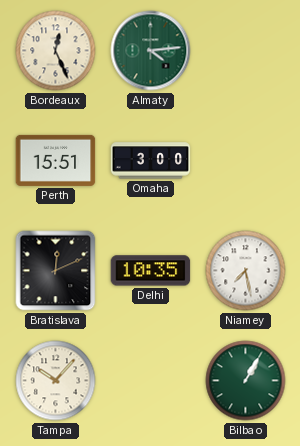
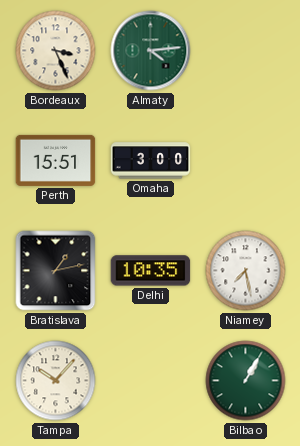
Bordeaux: 12:26 -> 3:26
Bratislava: 12:11 -> 1:13
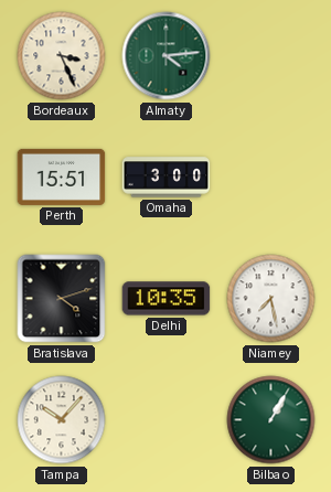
Bratislava: 1:13 -> 4:12
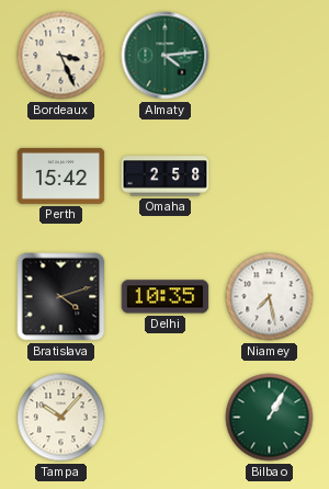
Perth: 15:51 -> 15:42
Omaha: 3:00 -> 2:58
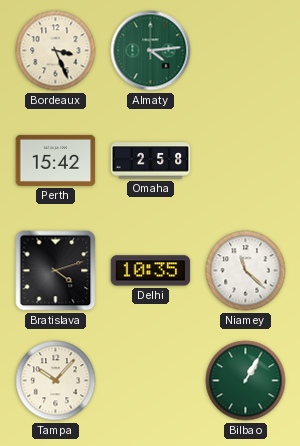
Niamey: 7:28 -> 11:22
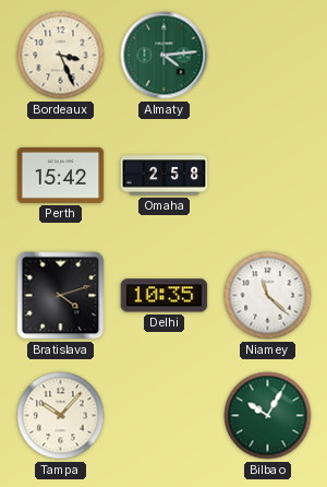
Bilbao: 1:05 -> 10:05
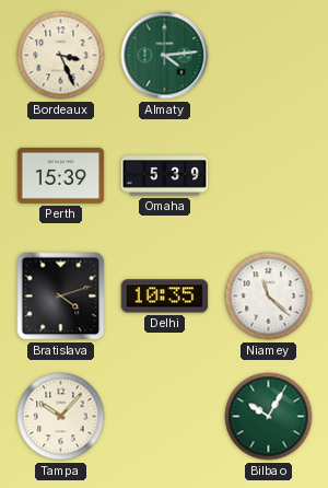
Perth: 15:42 -> 15:39
Omaha: 2:58 -> 5:39
